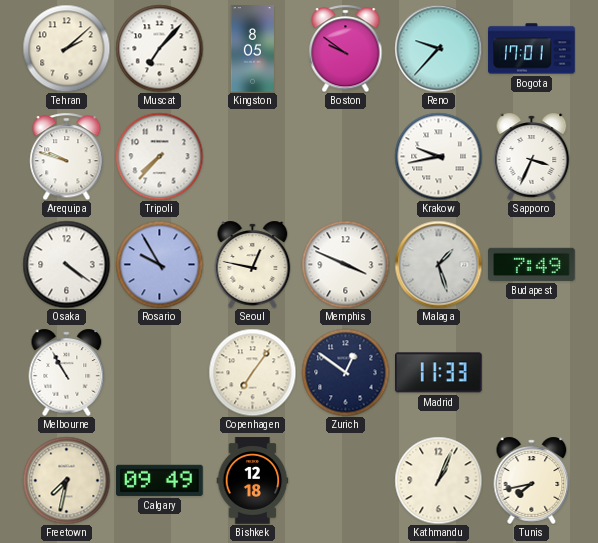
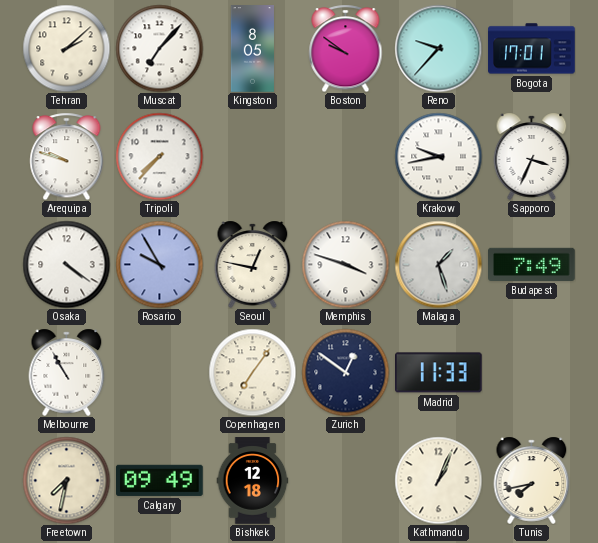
Memphis: 3:49 -> 3:48
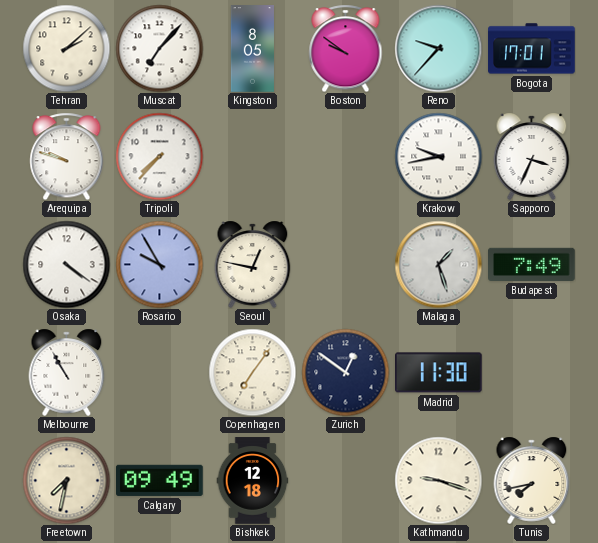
Memphis: 3:48 -> none
Madrid: 11:33 -> 11:30
Kathmandu: 1:04 -> 9:18
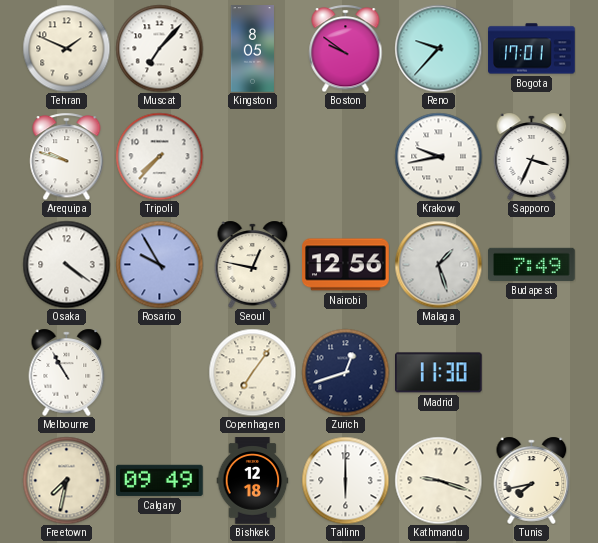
Tehran: 2:08 -> 1:49
Nairobi: none -> 12:56
Zurich: 12:51 -> 12:42
Tallinn: none -> 6:00
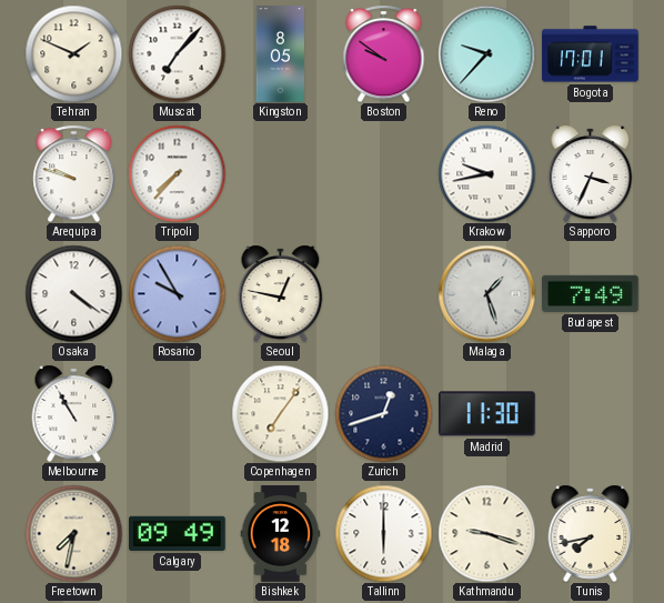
Nairobi: 12:56 -> none
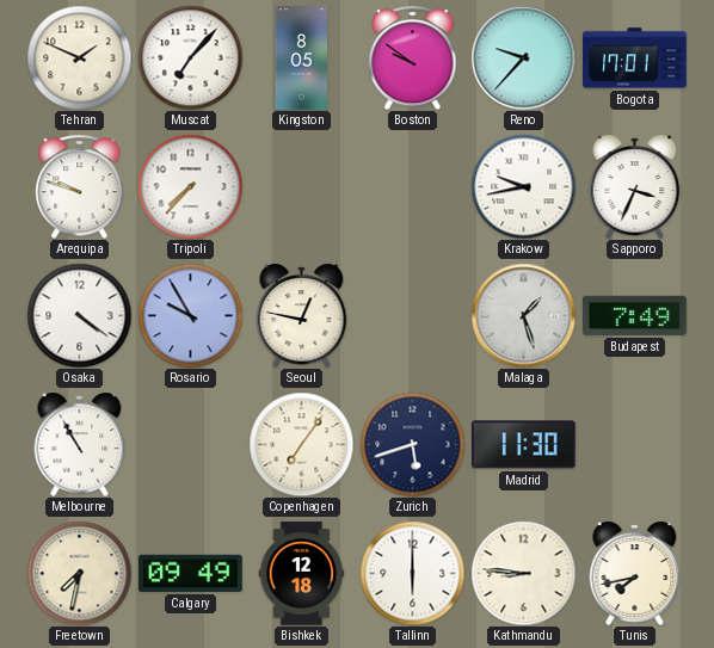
Zurich: 12:42 -> 5:42
Kathmandu: 9:18 -> 8:46
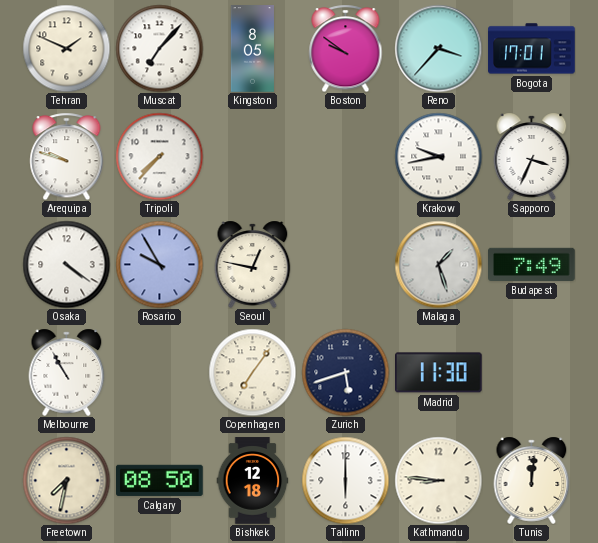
Reno: 9:37 -> 3:37
Calgary: 09:49 -> 08:50
Tunis: 7:43 -> 12:01
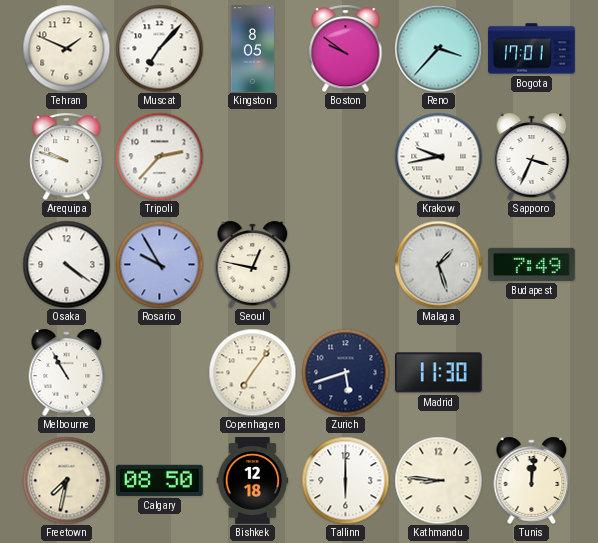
Tripoli: 7:37 -> 2:37
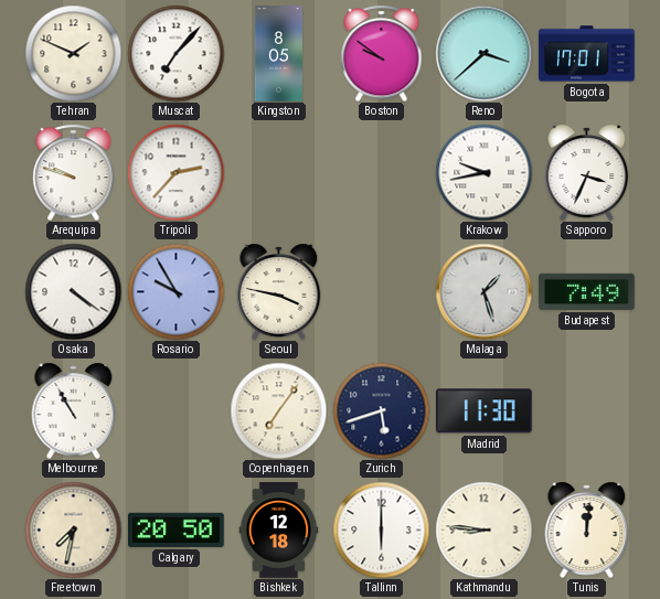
Reno: 3:37 -> 3:38
Seoul: 12:47 -> 3:47
Calgary: 08:50 -> 20:50
